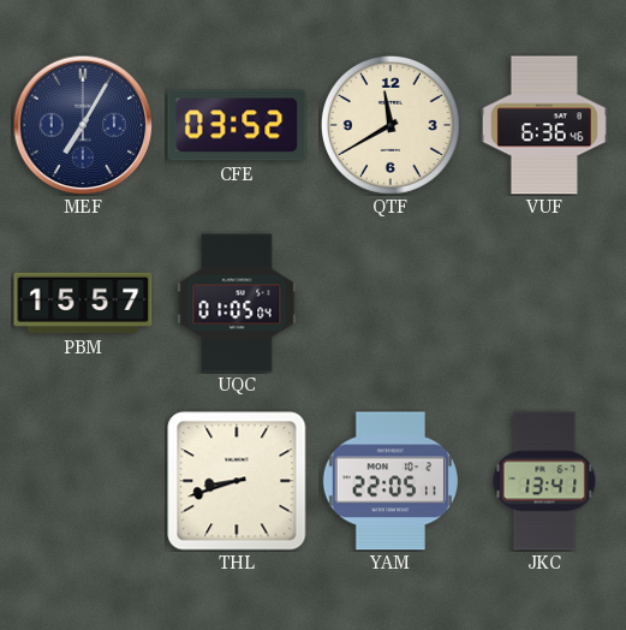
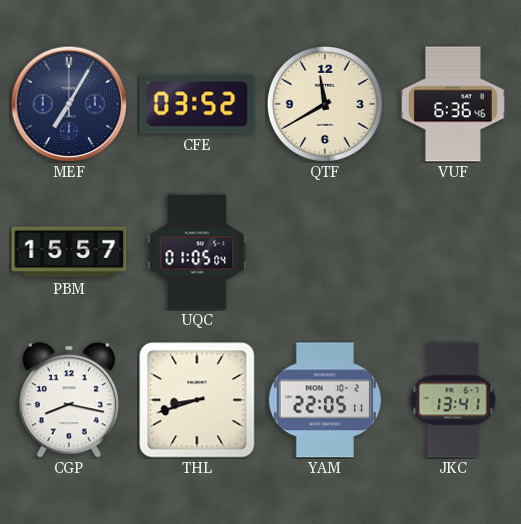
CGP: none -> 8:17
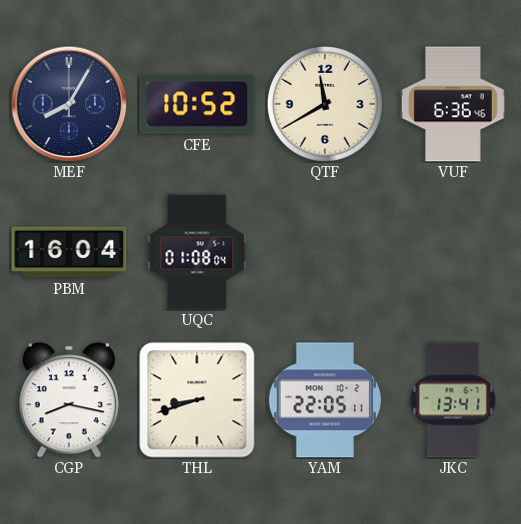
MEF: 7:05 -> 8:05
CFE: 03:52 -> 10:52
PBM: 15:57 -> 16:04
UQC: 01:05 -> 01:08
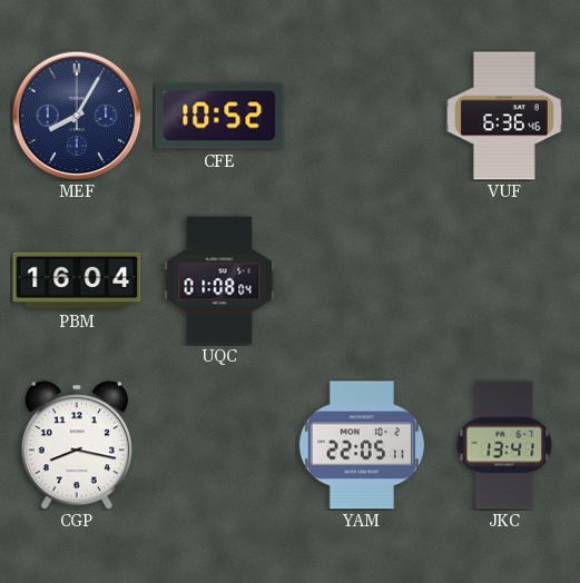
QTF: 11:40 -> none
THL: 8:42 -> none
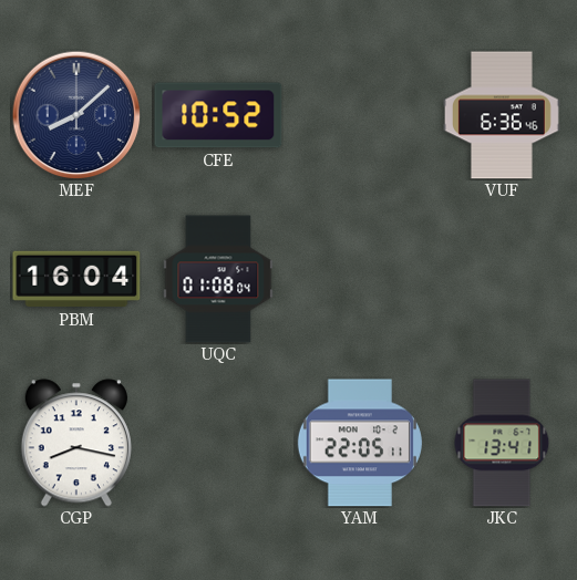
MEF: 8:05 -> 8:08
